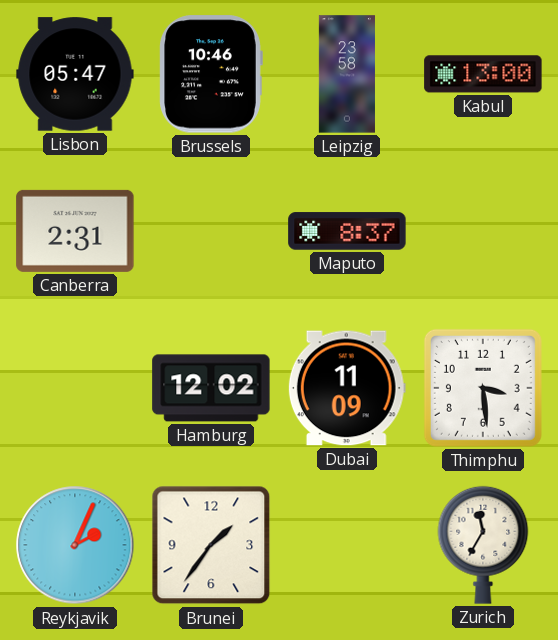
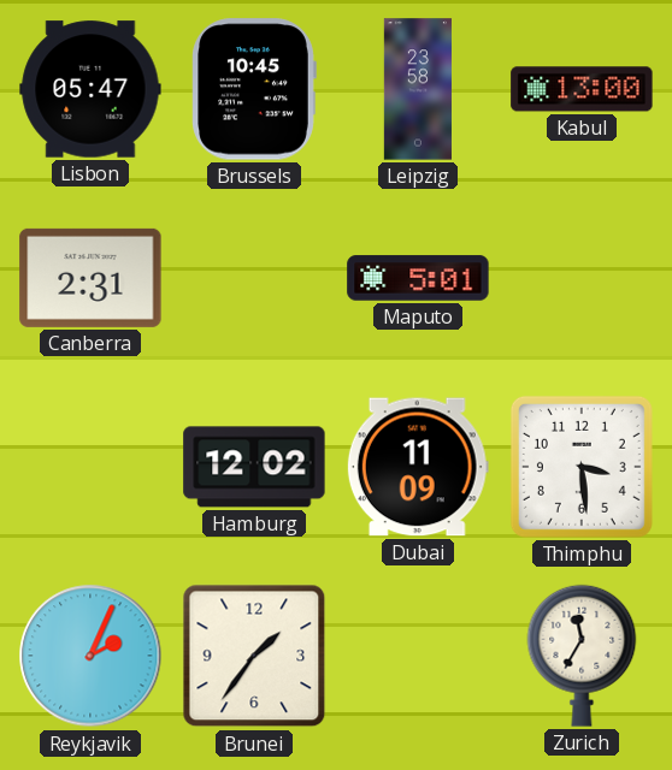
Brussels: 10:46 -> 10:45
Maputo: 8:37 -> 5:01
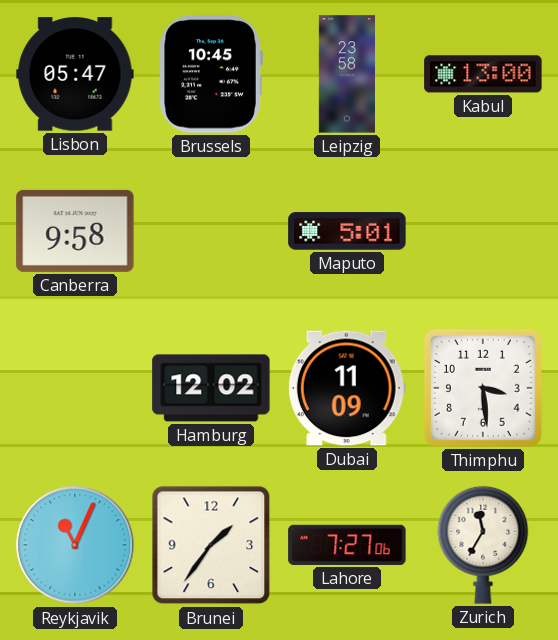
Canberra: 2:31 -> 9:58
Reykjavik: 2:04 -> 11:04
Lahore: none -> 7:27
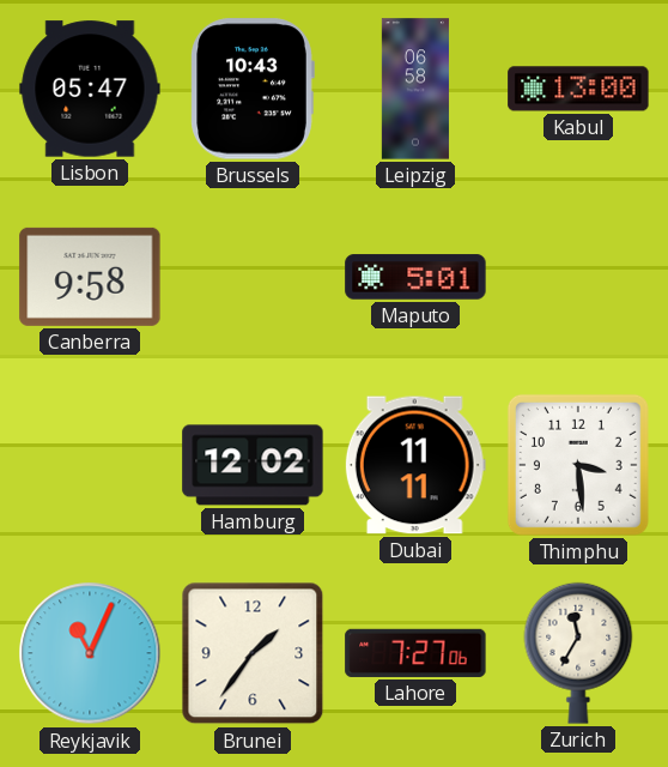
Brussels: 10:45 -> 10:43
Leipzig: 23:58 -> 06:58
Dubai: 11:09 -> 11:11
